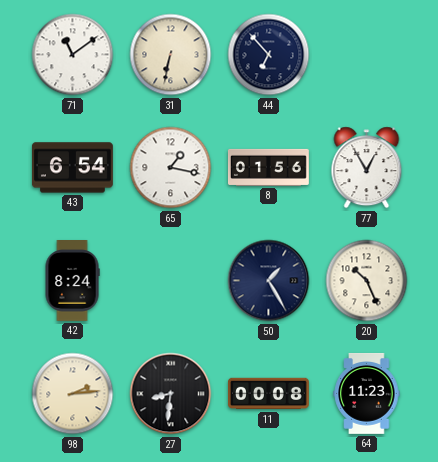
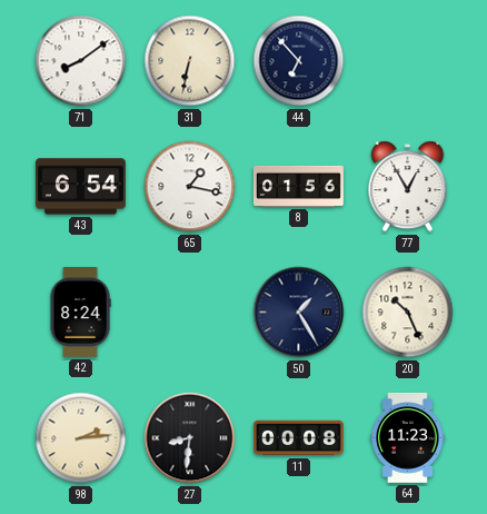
71: 11:09 -> 8:09
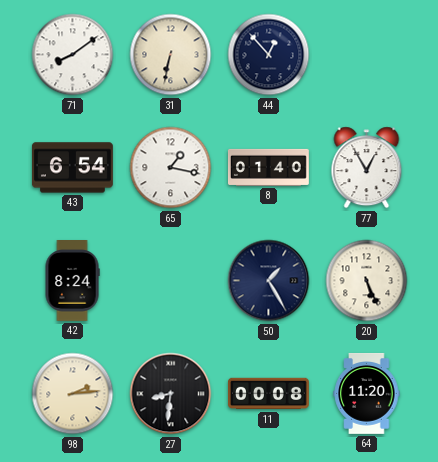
44: 6:53 -> 12:53
8: 01:56 -> 01:40
20: 10:26 -> 5:26
64: 11:23 -> 11:20
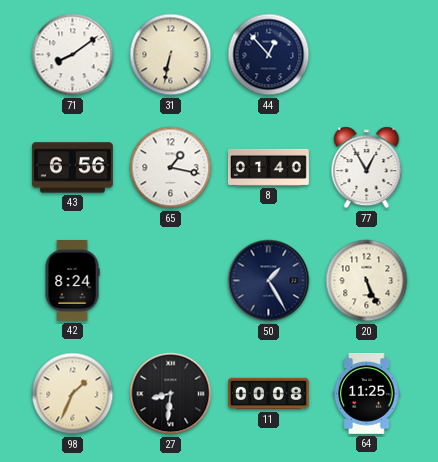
43: 6:54 -> 6:56
98: 2:14 -> 1:34
64: 11:20 -> 11:25
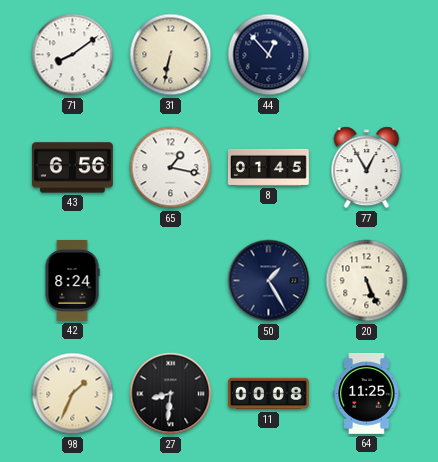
8: 01:40 -> 01:45
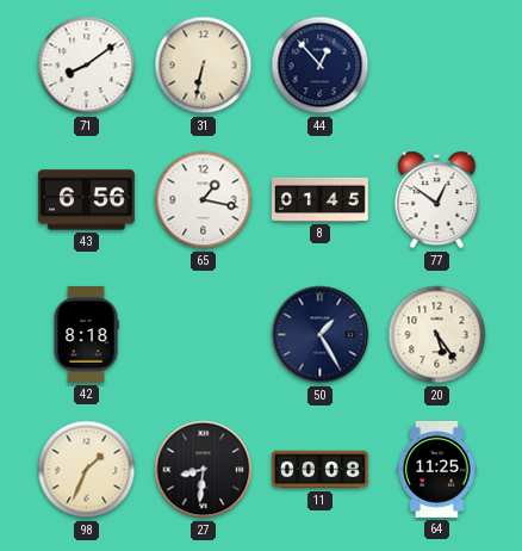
77: 12:55 -> 12:51
42: 8:24 -> 8:18
20: 5:26 -> 5:24
